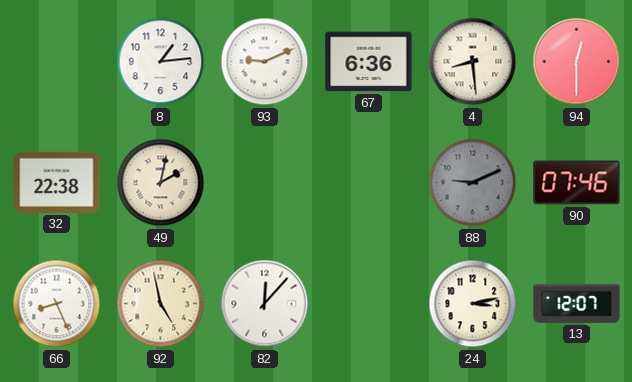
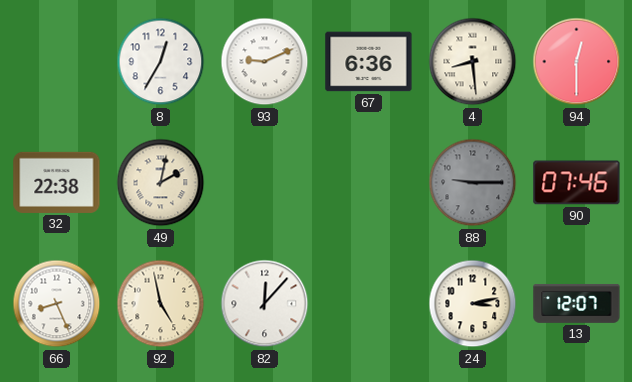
8: 1:14 -> 12:35
88: 9:11 -> 9:15
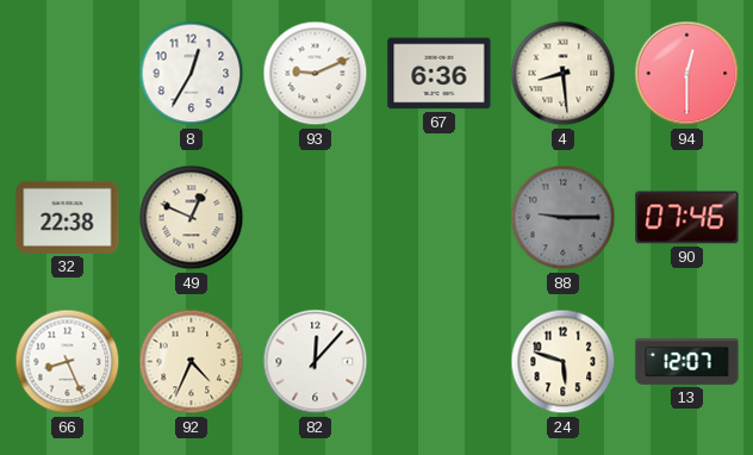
49: 2:02 -> 12:49
92: 4:58 -> 4:34
24: 3:13 -> 5:48
